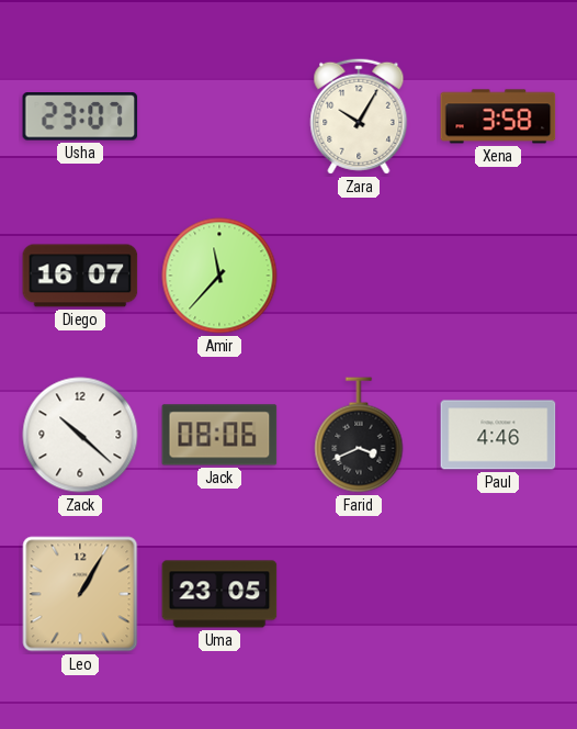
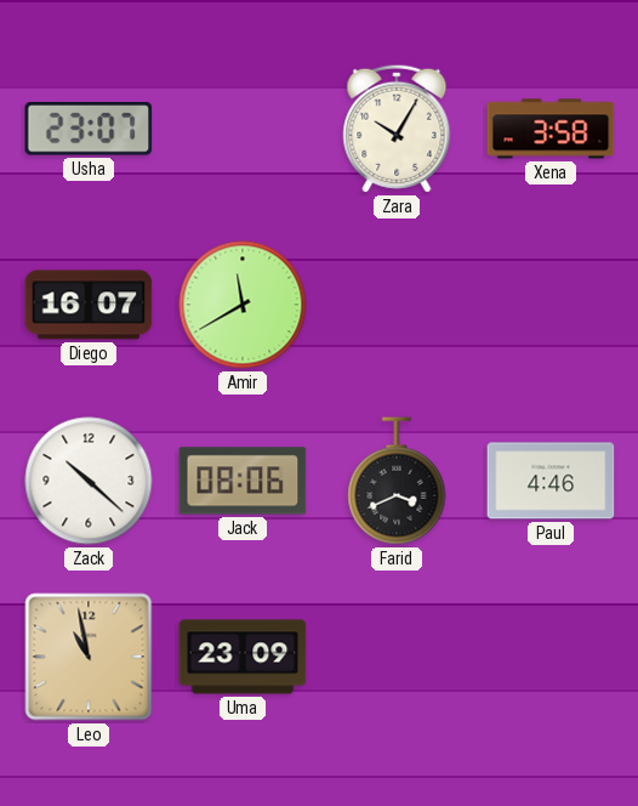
Amir: 11:37 -> 11:40
Leo: 1:05 -> 10:58
Uma: 23:05 -> 23:09
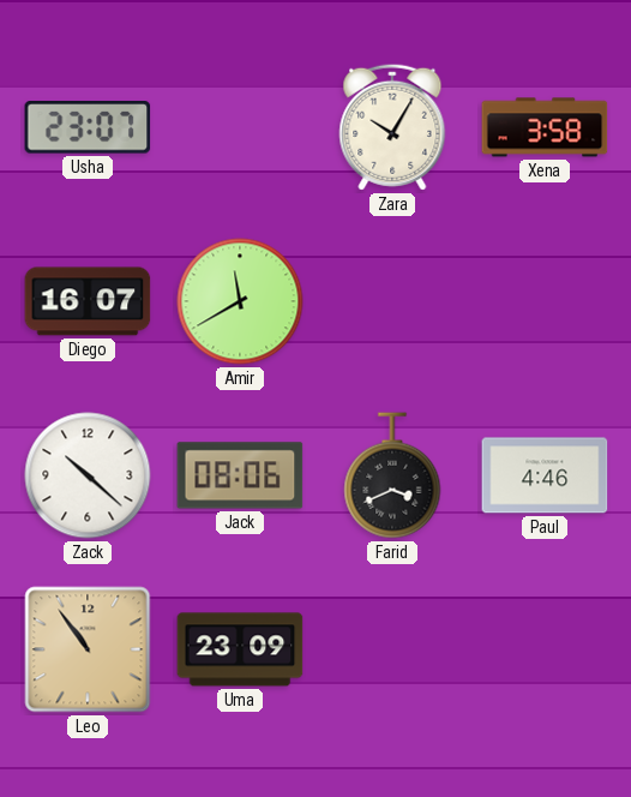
Leo: 10:58 -> 10:54
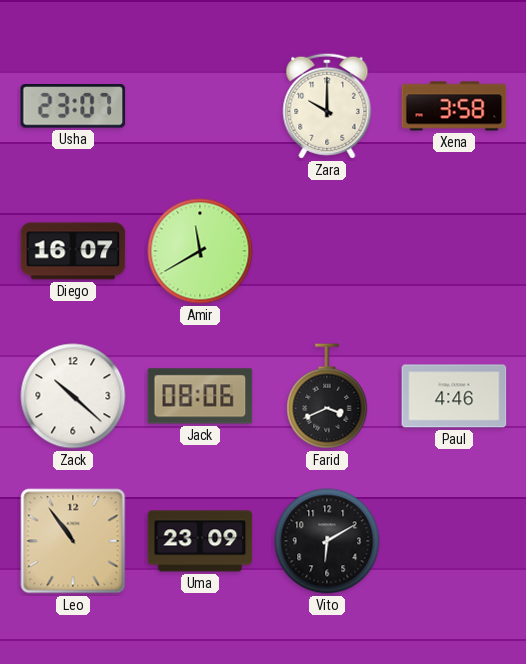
Zara: 10:05 -> 10:00
Vito: none -> 6:10
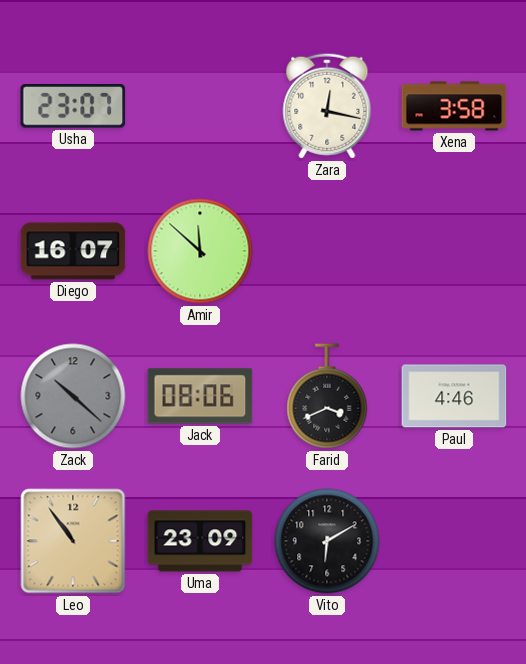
Zara: 10:00 -> 12:17
Amir: 11:40 -> 11:52
Zack dial: white -> grey
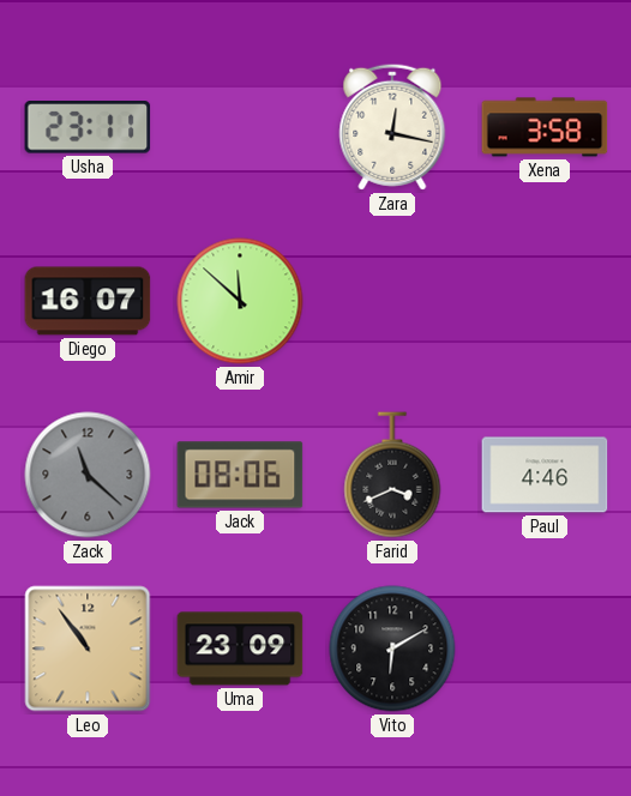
Usha: 23:07 -> 23:11
Zack: 10:22 -> 11:22
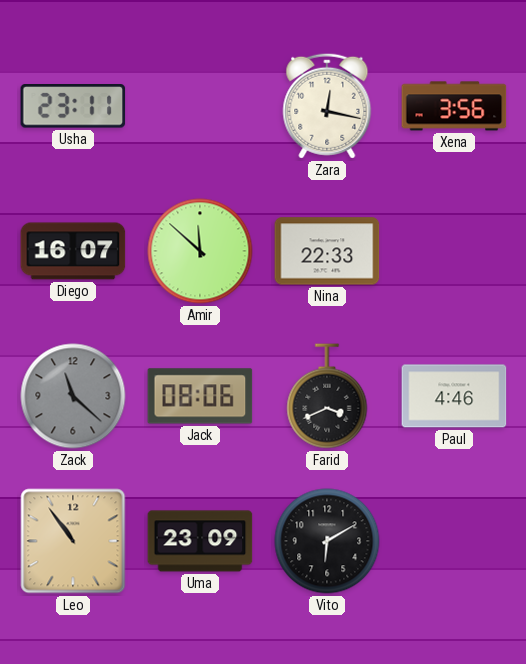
Xena: 3:58 -> 3:56
Nina: none -> 22:33
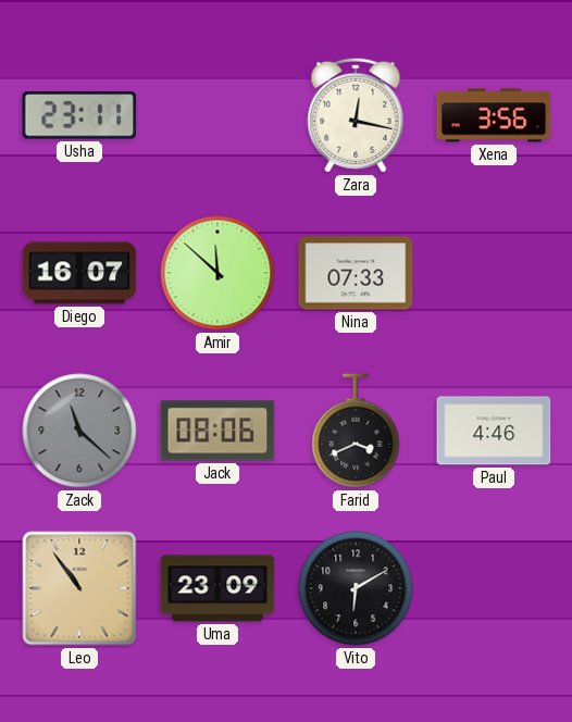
Nina: 22:33 -> 07:33
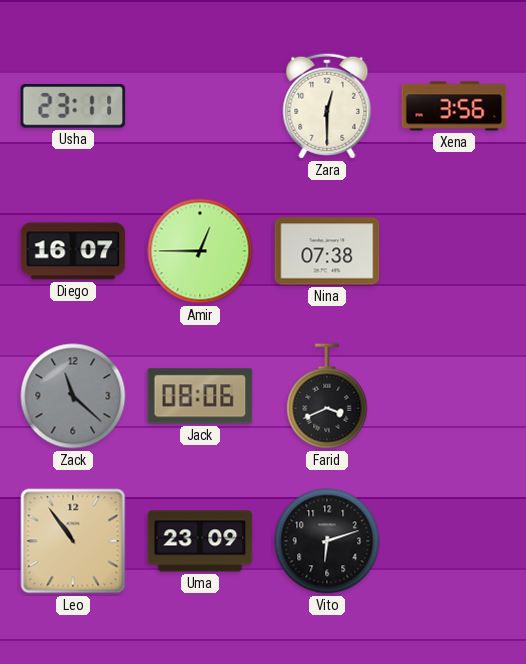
Zara: 12:17 -> 12:30
Amir: 11:52 -> 12:45
Nina: 07:33 -> 07:38
Paul: 4:46 -> none
Vito: 6:10 -> 6:12
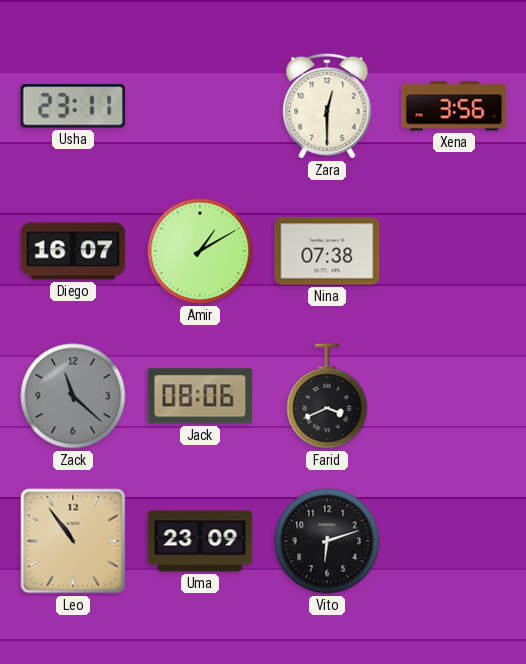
Amir: 12:45 -> 1:10
